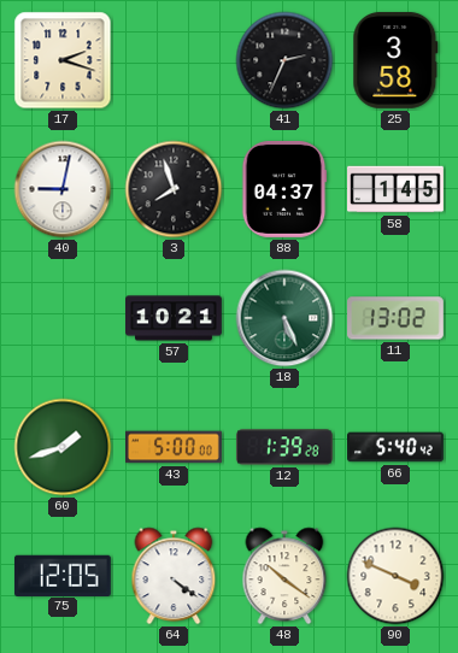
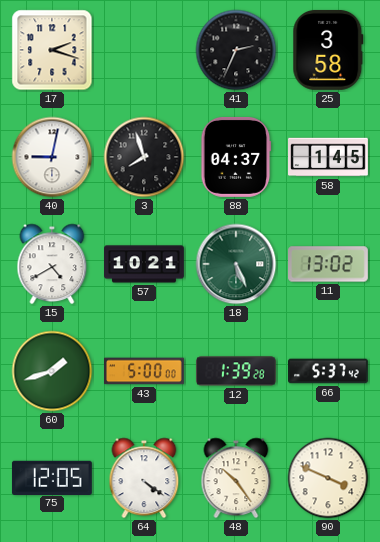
15: none -> 4:40
66: 5:40 -> 5:37
48: 10:21 -> 10:24
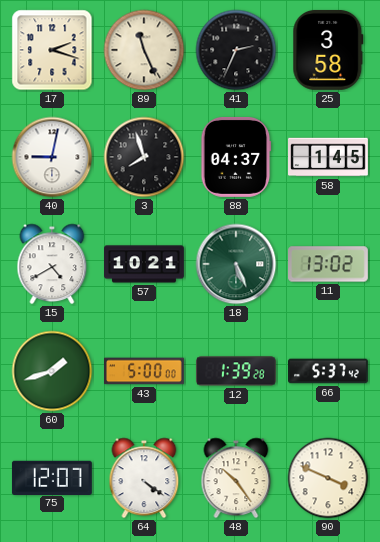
89: none -> 11:26
75: 12:05 -> 12:07
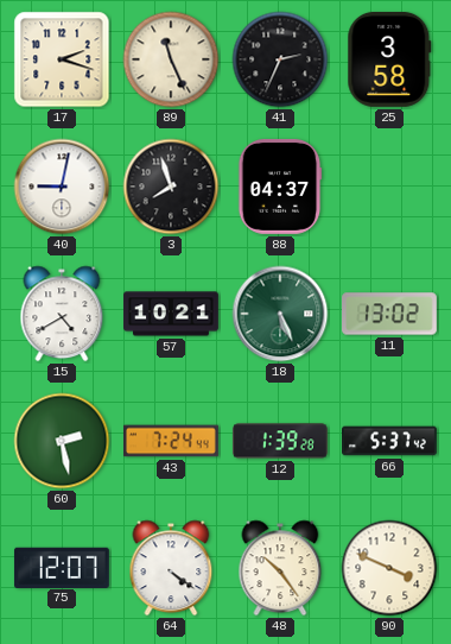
58: 1:45 -> none
60: 1:42 -> 2:28
43: 5:00 -> 7:24
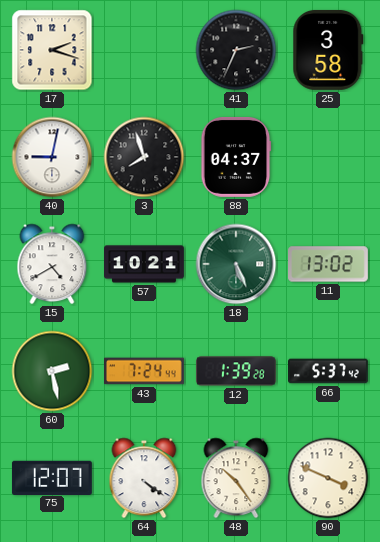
89: 11:26 -> none
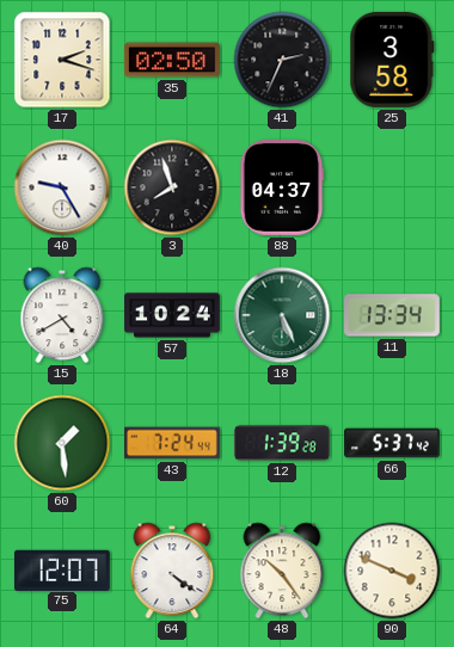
35: none -> 02:50
40: 9:02 -> 9:25
57: 10:21 -> 10:24
11: 13:02 -> 13:34
60: 2:28 -> 1:29
